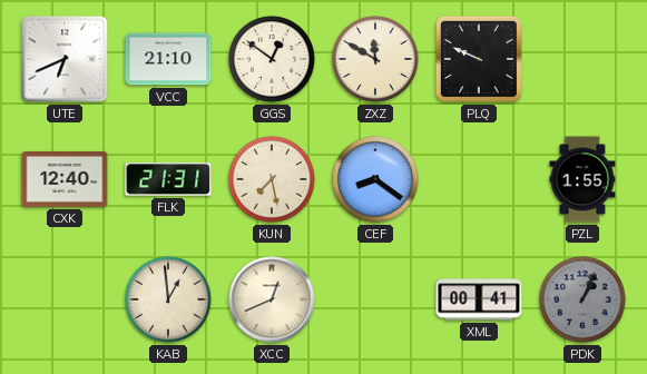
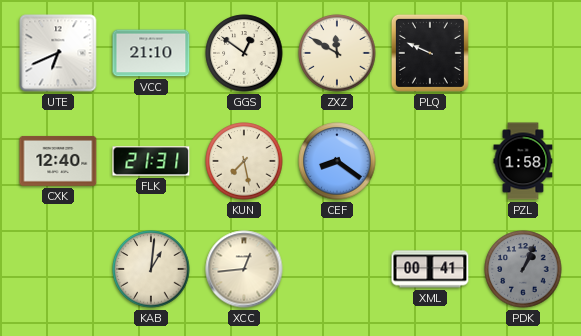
PZL: 1:55 -> 1:58
KAB: 12:59 -> 1:01
XCC: 12:41 -> 12:44
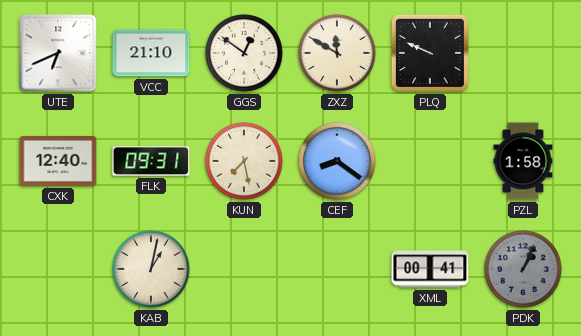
FLK: 21:31 -> 09:31
KAB: 1:01 -> 1:02
XCC: 12:44 -> none
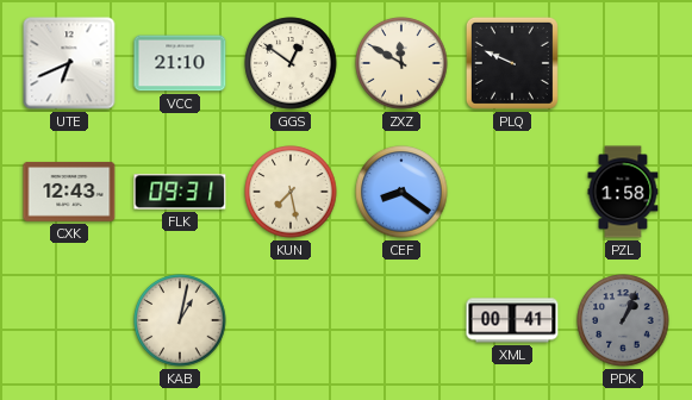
CXK: 12:40 -> 12:43
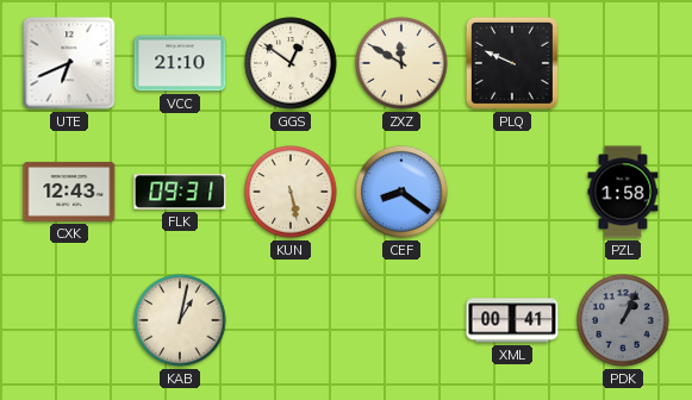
KUN: 7:28 -> 5:28
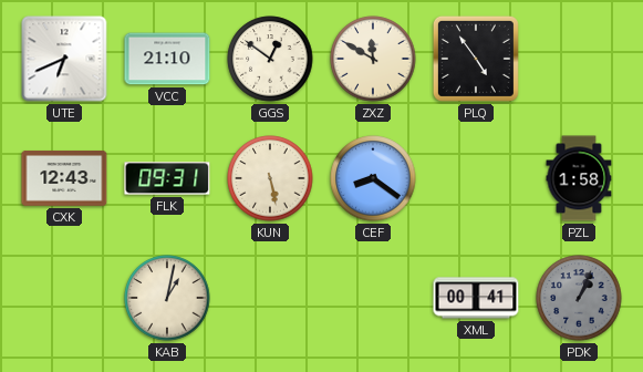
PLQ: 9:49 -> 4:54
